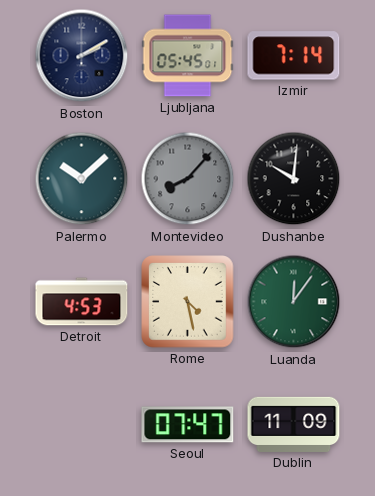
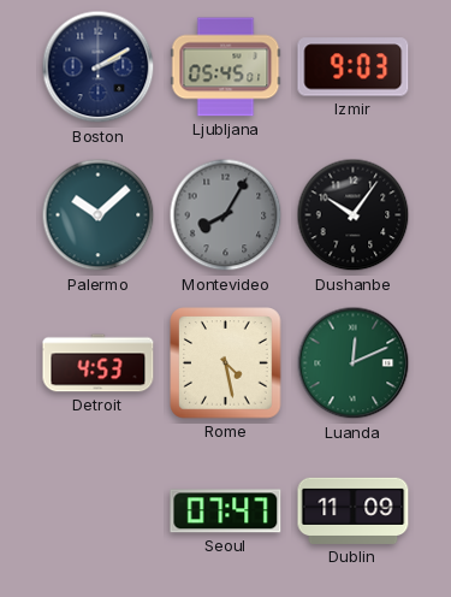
Izmir: 7:14 -> 9:03
Montevideo: 8:07 -> 8:05
Dushanbe: 10:01 -> 10:06
Luanda: 12:06 -> 12:11
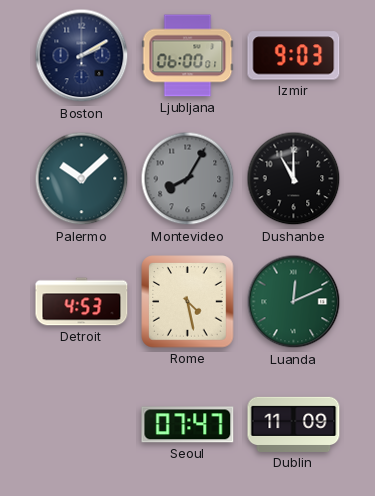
Ljubljana: 05:45 -> 06:00
Dushanbe: 10:06 -> 11:00
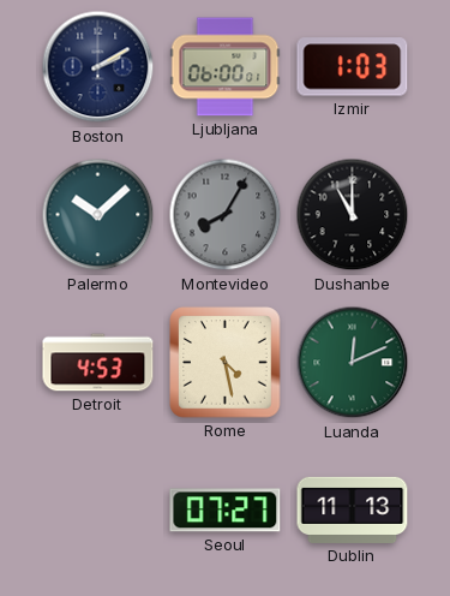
Izmir: 9:03 -> 1:03
Seoul: 07:47 -> 07:27
Dublin: 11:09 -> 11:13
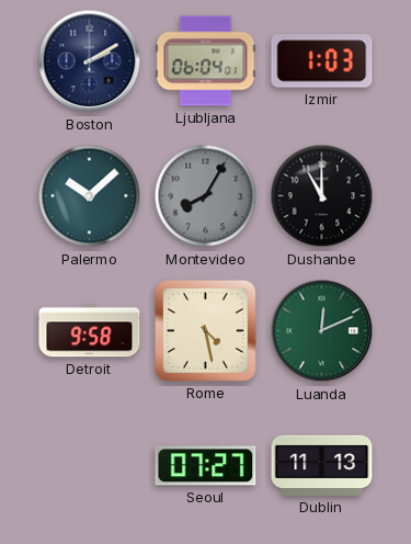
Ljubljana: 06:00 -> 06:04
Detroit: 4:53 -> 9:58
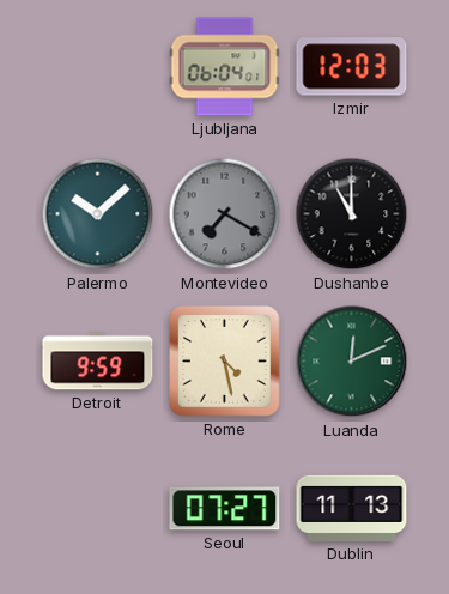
Boston: 2:10 -> none
Izmir: 1:03 -> 12:03
Montevideo: 8:05 -> 7:20
Detroit: 9:58 -> 9:59
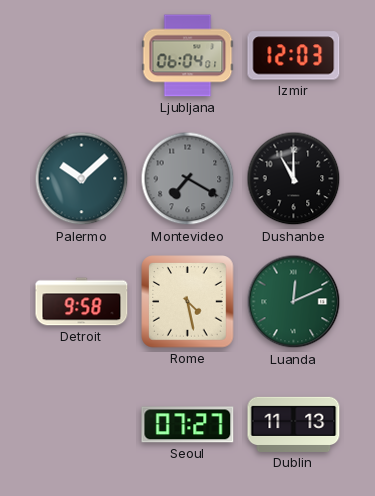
Detroit: 9:59 -> 9:58
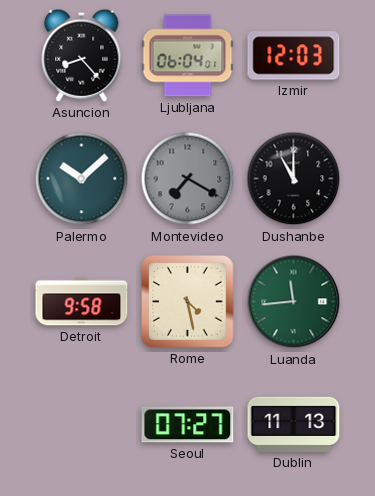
Asuncion: none -> 8:23
Luanda: 12:11 -> 11:44
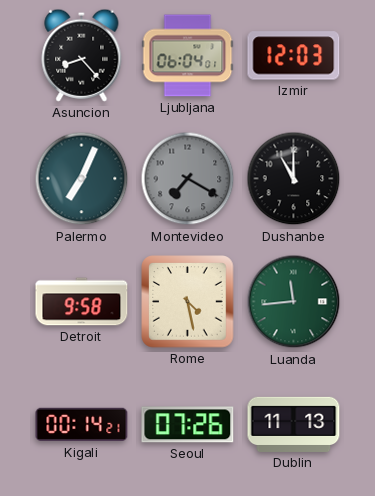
Palermo: 10:08 -> 7:04
Kigali: none -> 00:14
Seoul: 07:27 -> 07:26
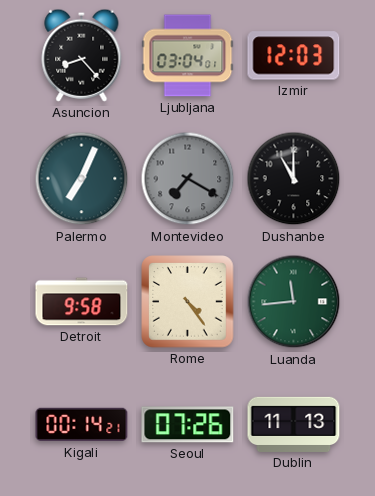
Ljubljana: 06:04 -> 03:04
Rome: 4:28 -> 4:24
